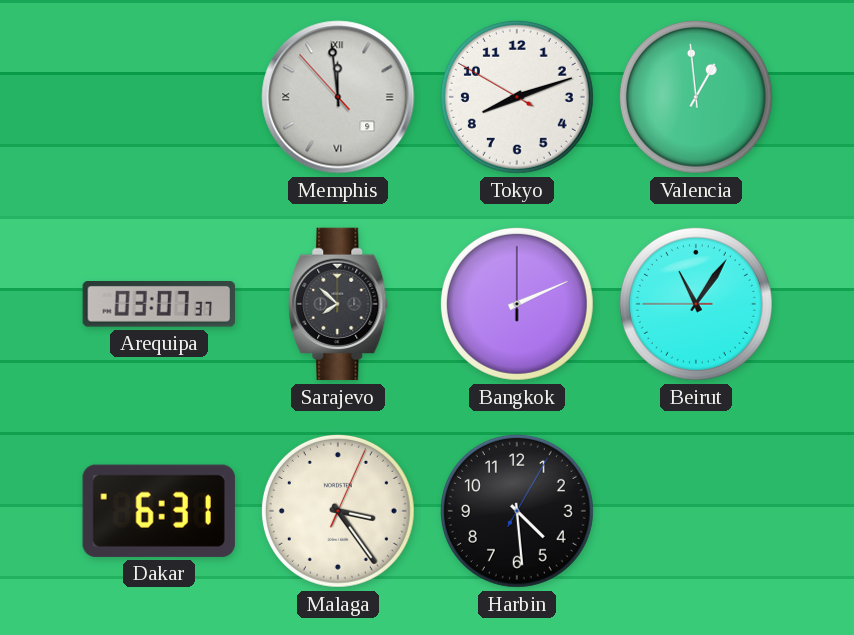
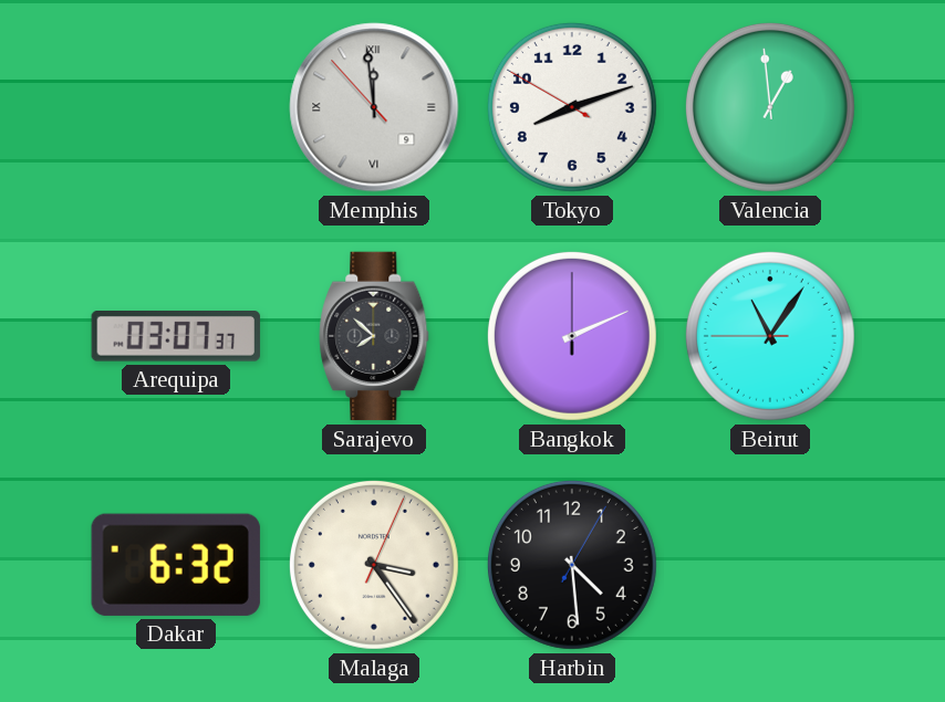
Dakar: 6:31 -> 6:32
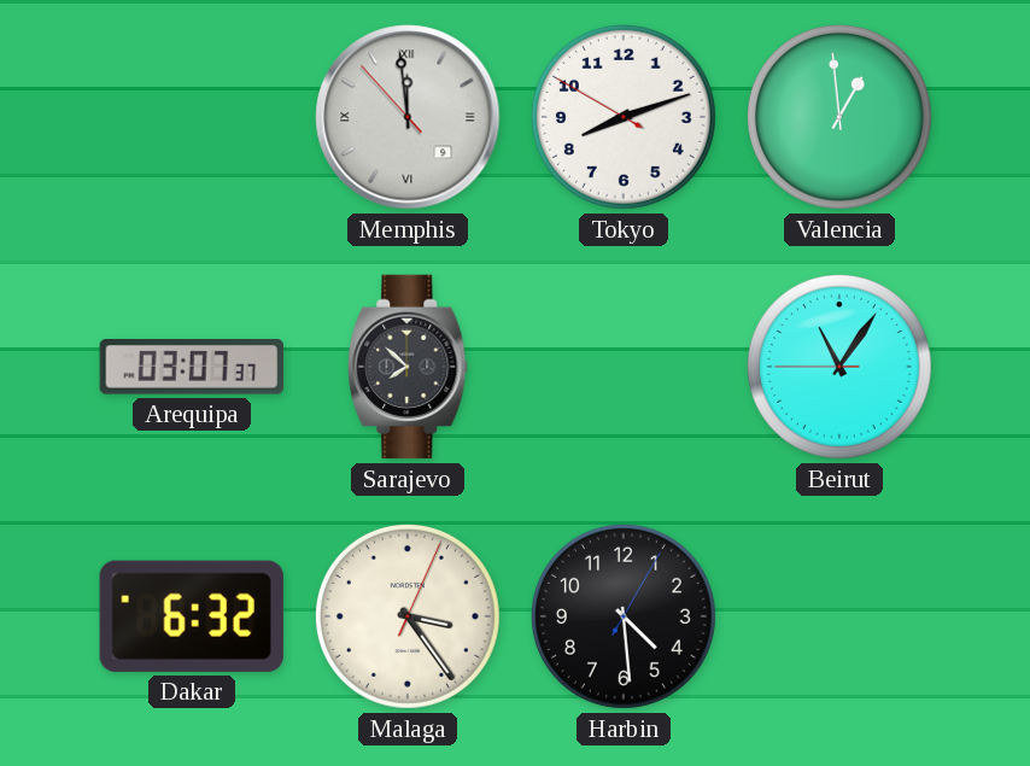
Bangkok: 2:11 -> none
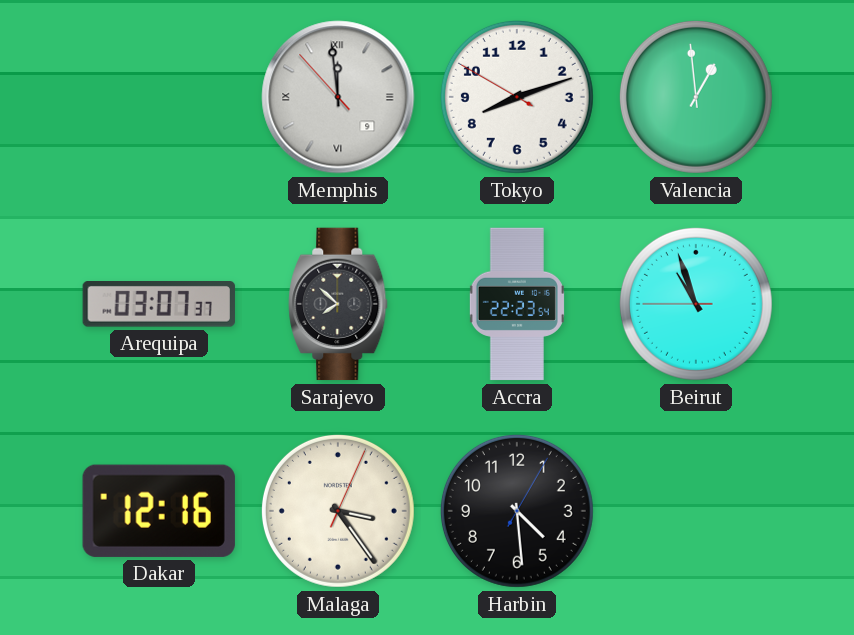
Accra: none -> 22:23
Beirut: 11:05 -> 10:56
Dakar: 6:32 -> 12:16
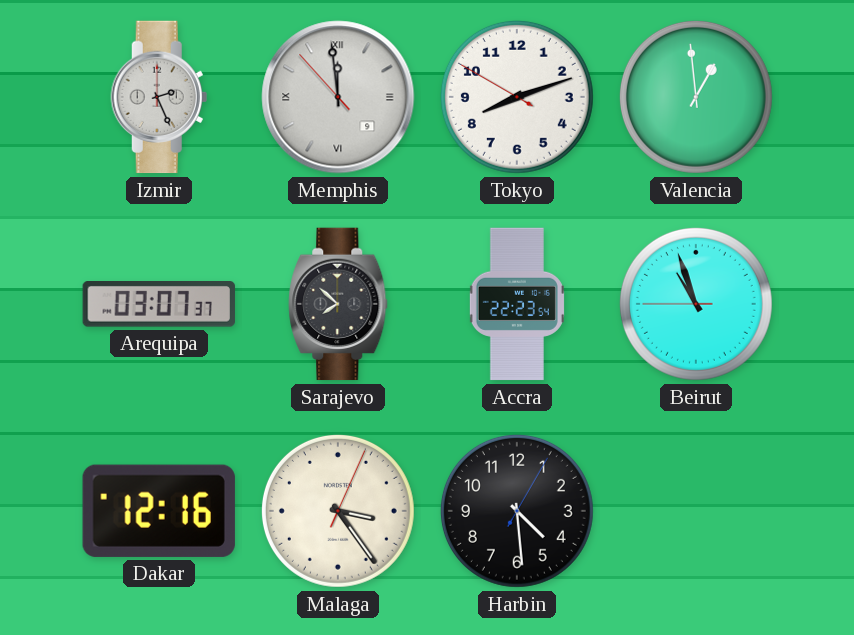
Izmir: none -> 2:26
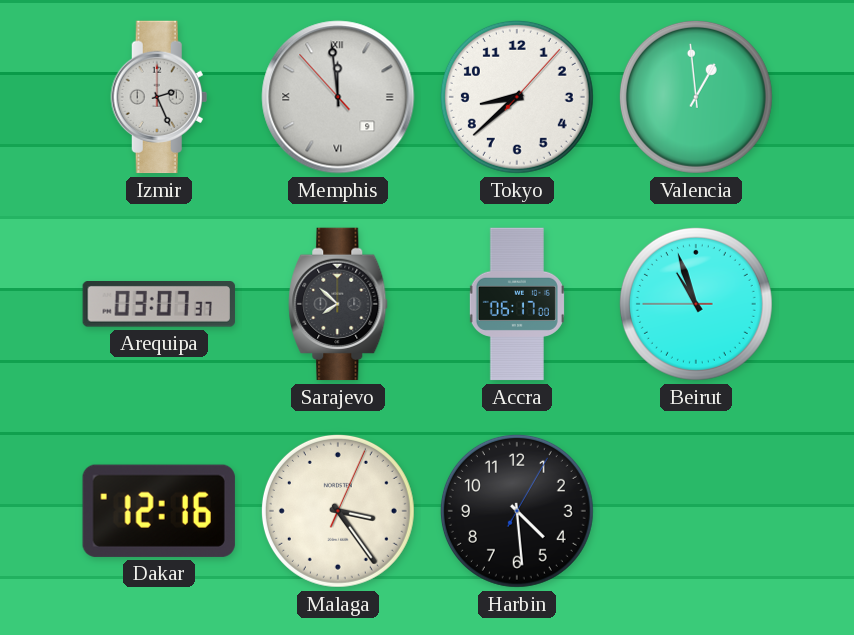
Tokyo: 8:11 -> 8:38
Accra: 22:23 -> 06:17
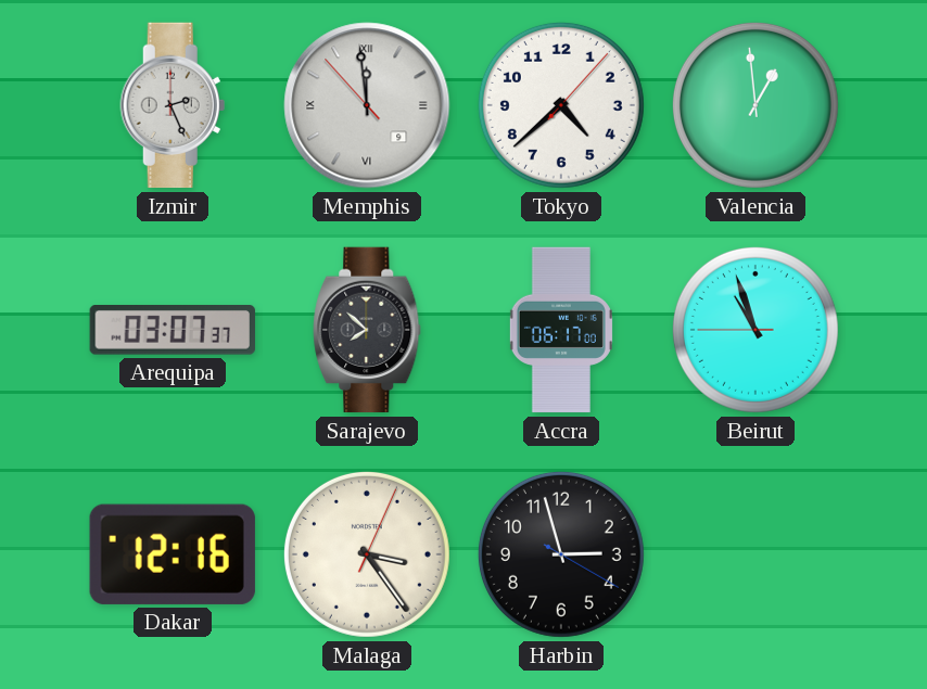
Tokyo: 8:38 -> 4:38
Harbin: 4:29 -> 2:57
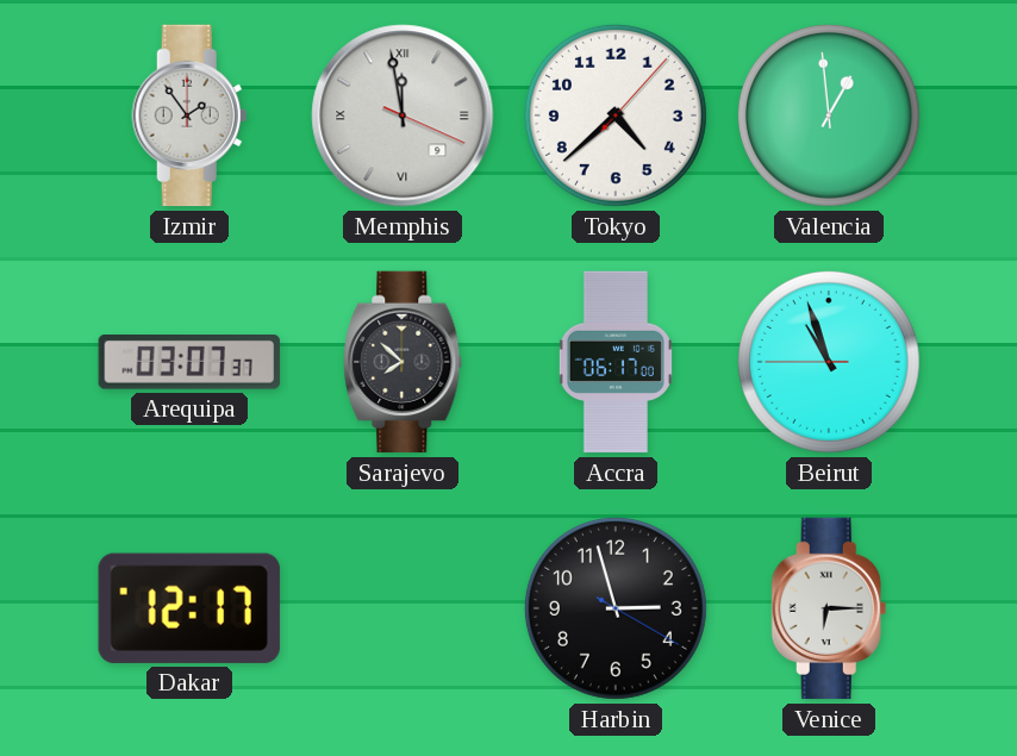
Izmir: 2:26 -> 1:54
Memphis: 11:58:53 -> 11:58:19
Dakar: 12:16 -> 12:17
Malaga: 3:24 -> none
Venice: none -> 6:15
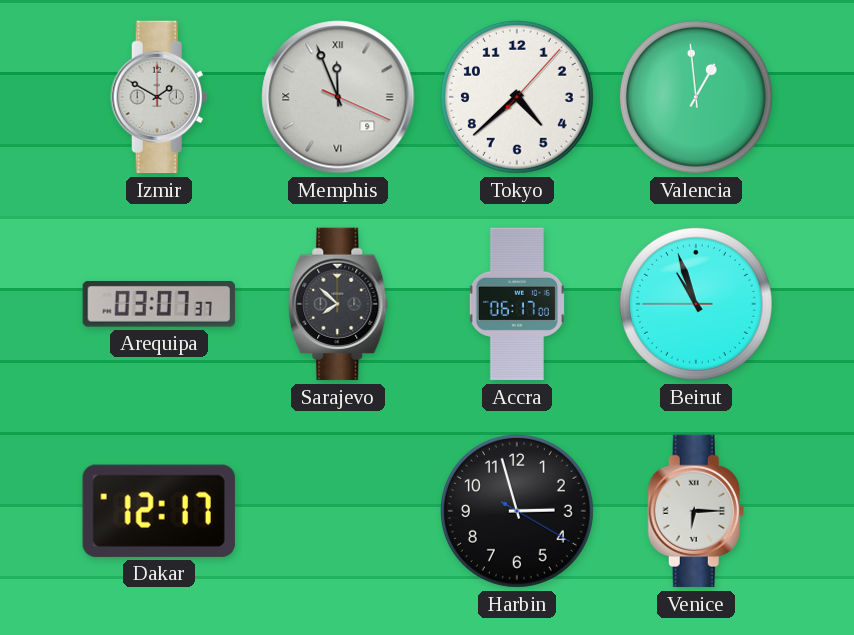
Izmir: 1:54 -> 1:50
Memphis: 11:58 -> 11:56
